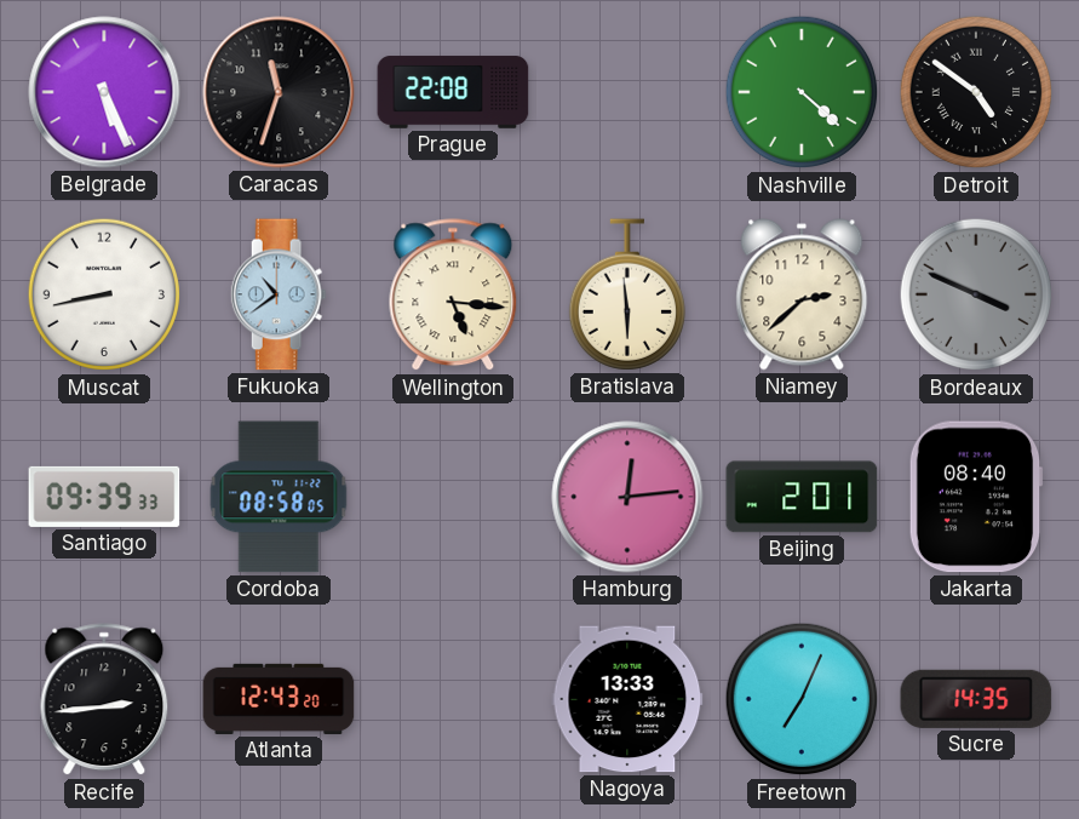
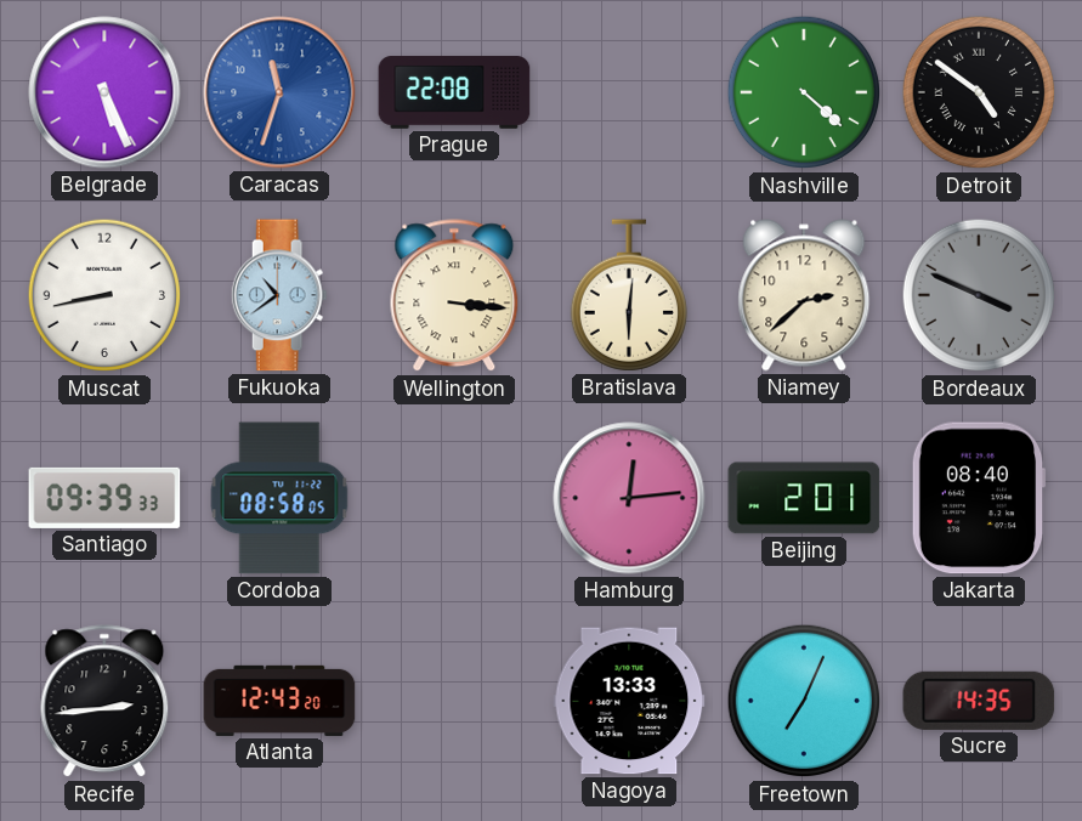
Caracas dial: black -> blue
Wellington: 5:16 -> 3:16
Bratislava: 5:59 -> 6:01
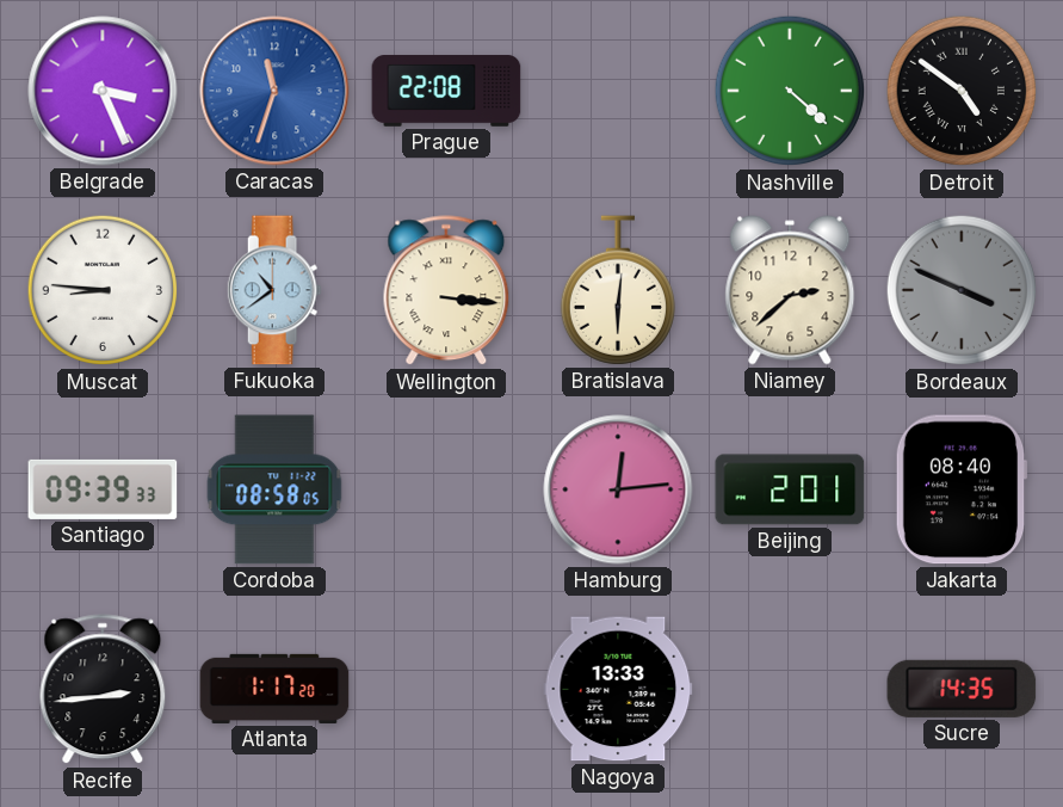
Belgrade: 5:26 -> 3:26
Muscat: 8:43 -> 8:46
Atlanta: 12:43 -> 1:17
Freetown: 7:04 -> none
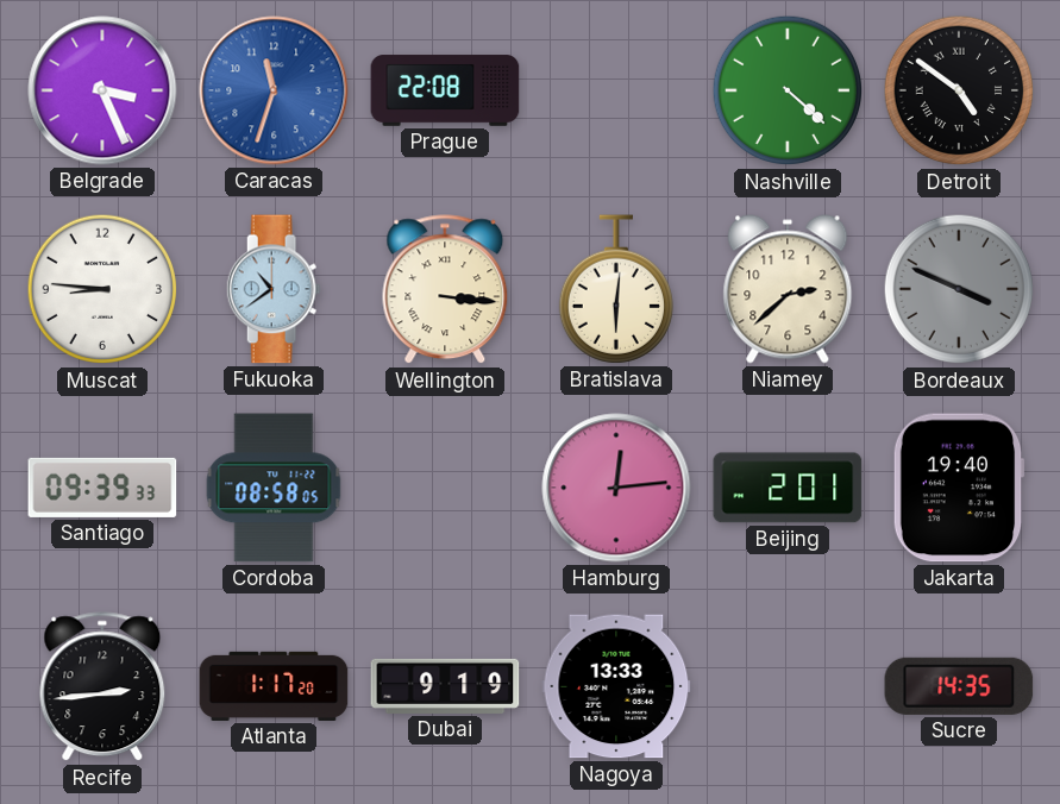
Jakarta: 08:40 -> 19:40
Dubai: none -> 9:19
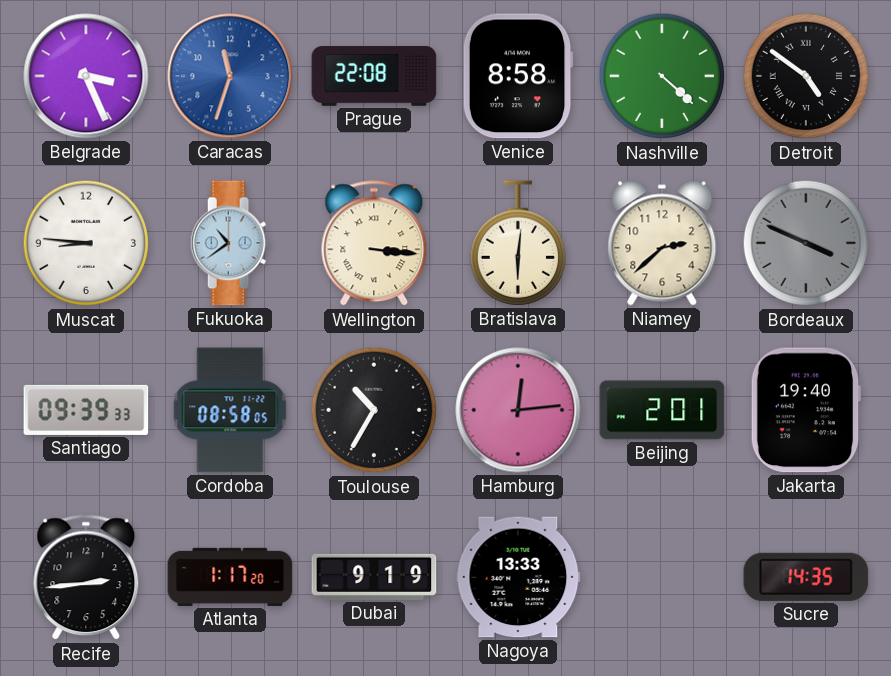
Venice: none -> 8:58
Toulouse: none -> 10:35
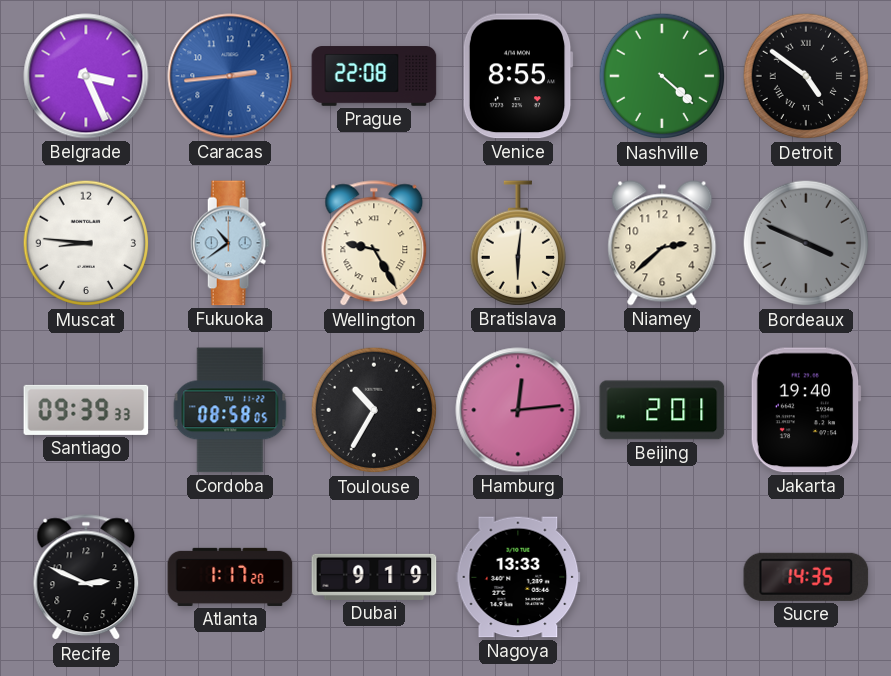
Caracas: 11:33 -> 2:44
Venice: 8:58 -> 8:55
Wellington: 3:16 -> 9:25
Recife: 2:44 -> 2:49
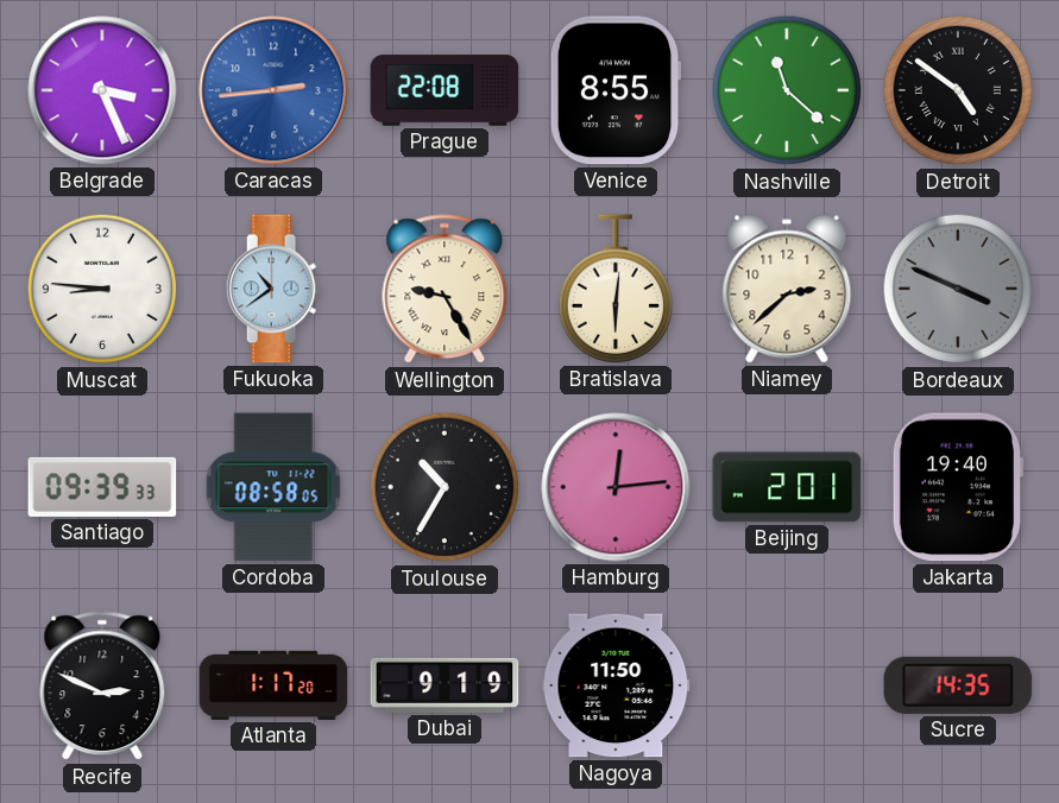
Nashville: 4:22 -> 11:22
Nagoya: 13:33 -> 11:50
